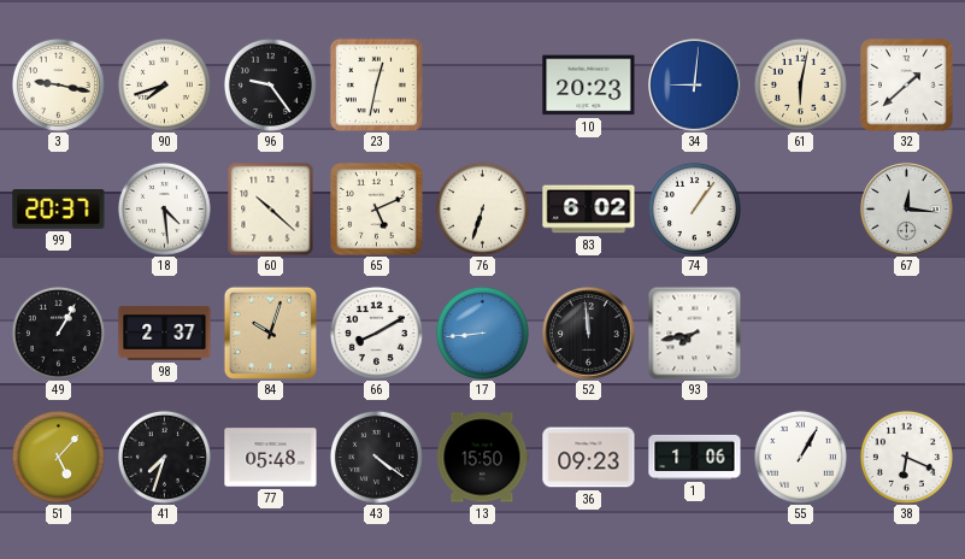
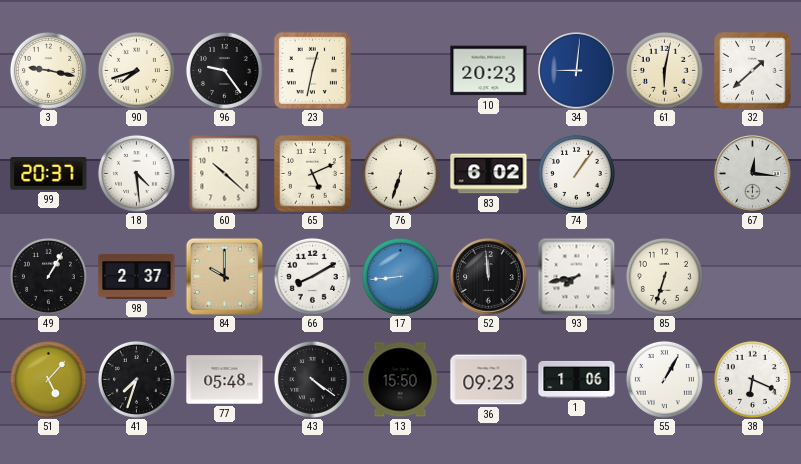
84: 10:03 -> 10:00
85: none -> 6:33
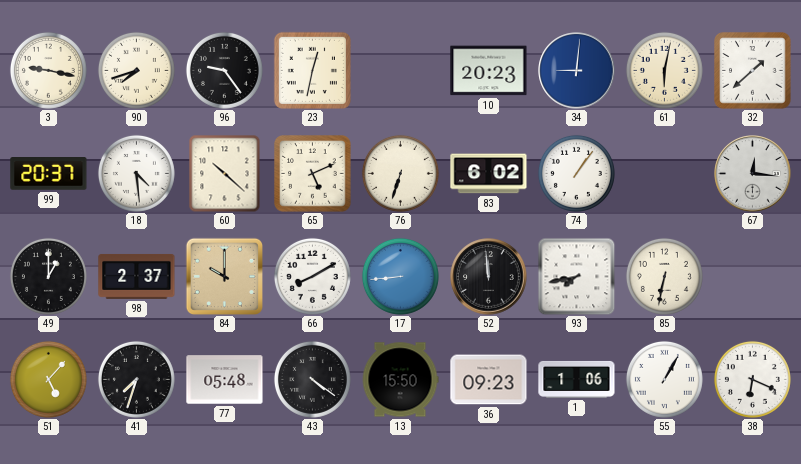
49: 1:05 -> 1:00
85: 6:33 -> 6:32
